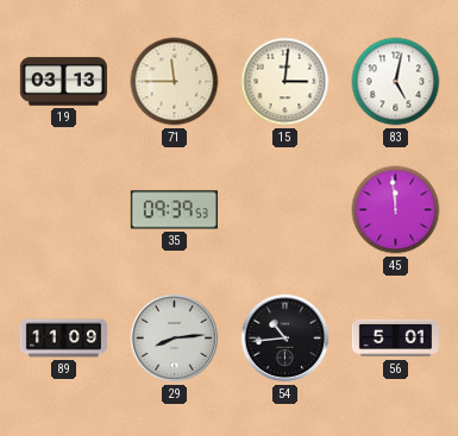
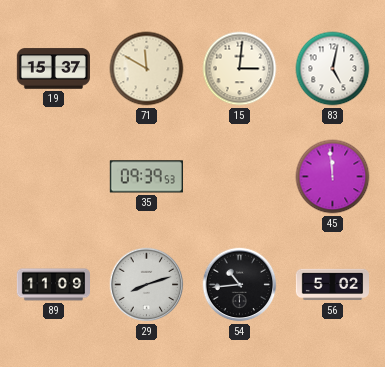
19: 03:13 -> 15:37
71: 11:45 -> 11:50
29: 8:14 -> 8:12
56: 5:01 -> 5:02
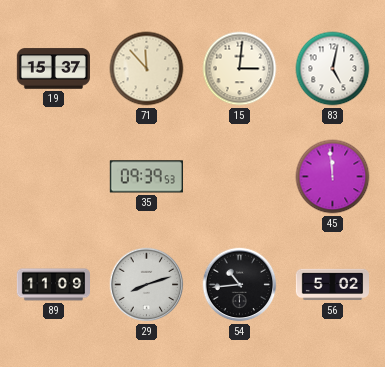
71: 11:50 -> 11:53
